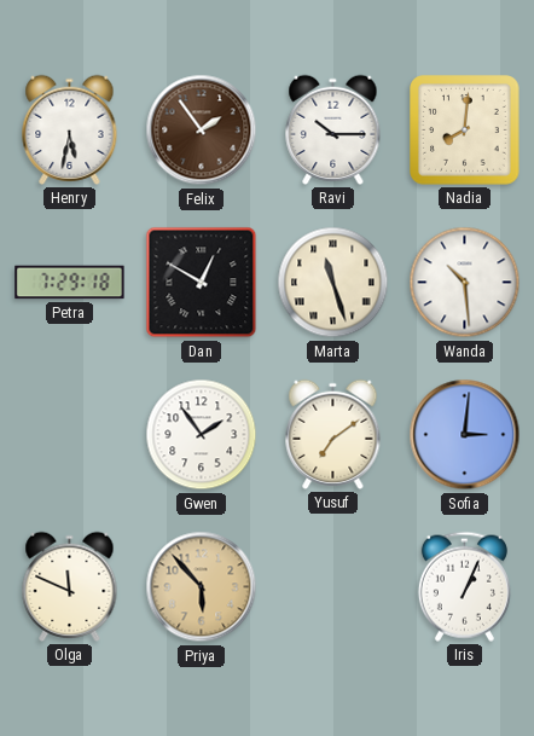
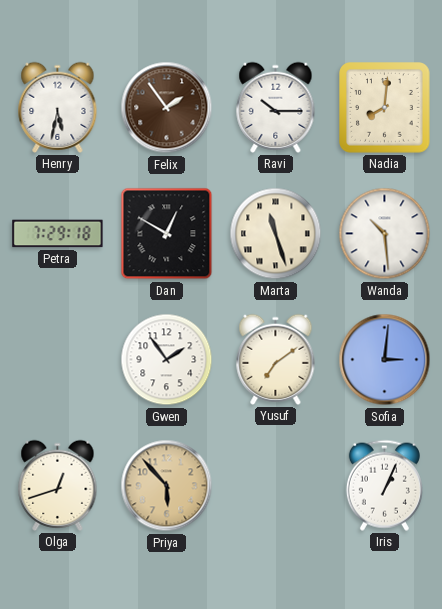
Olga: 11:49 -> 12:42
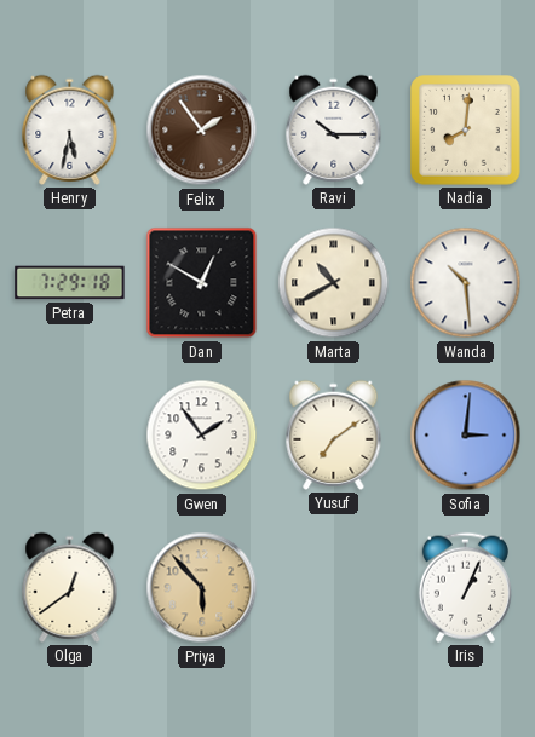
Marta: 11:27 -> 10:40
Olga: 12:42 -> 12:39
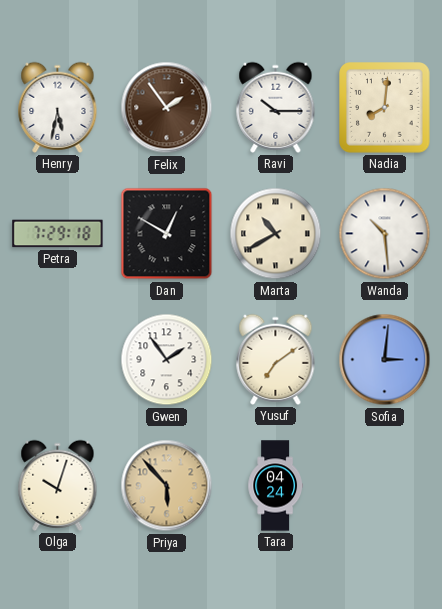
Olga: 12:39 -> 10:03
Tara: none -> 04:24
Iris: 1:04 -> none
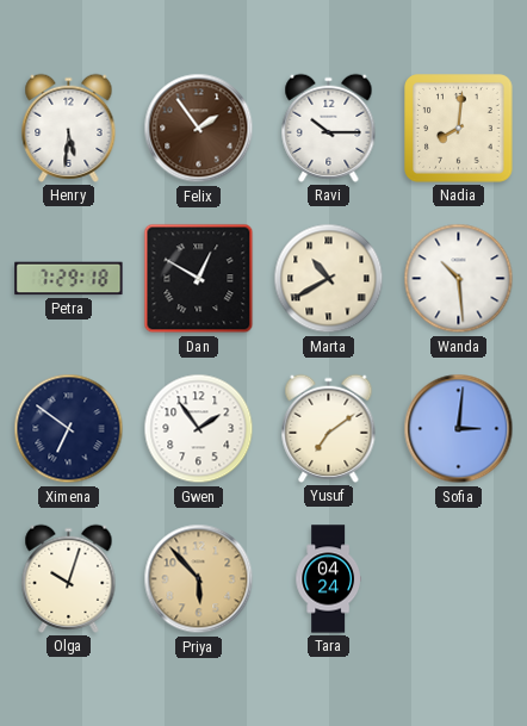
Henry: 5:32 -> 5:31
Ximena: none -> 6:51
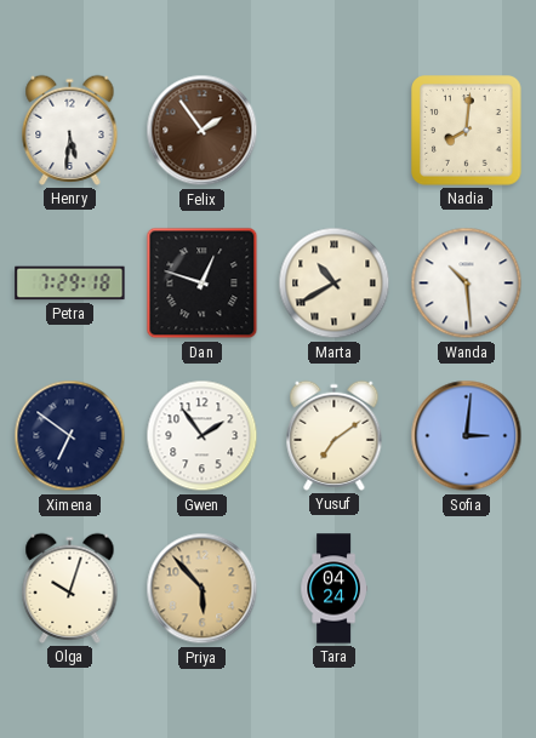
Ravi: 10:15 -> none
Dan: 12:50 -> 12:48
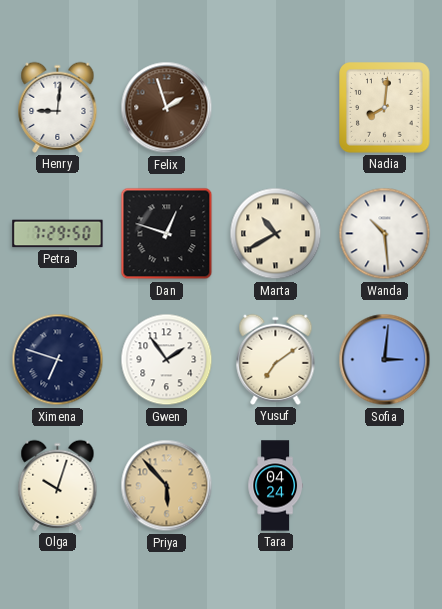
Henry: 5:31 -> 9:01
Felix: 1:54 -> 1:57
Petra: 7:29:18 -> 7:29:50
Ximena: 6:51 -> 6:48
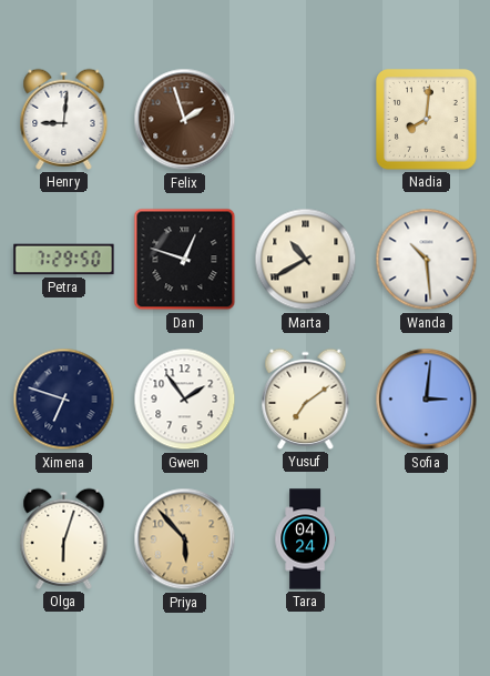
Olga: 10:03 -> 6:03
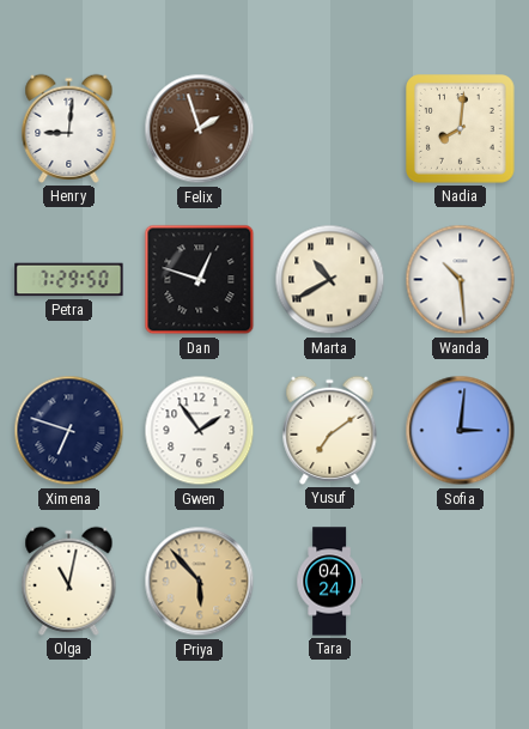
Olga: 6:03 -> 11:02
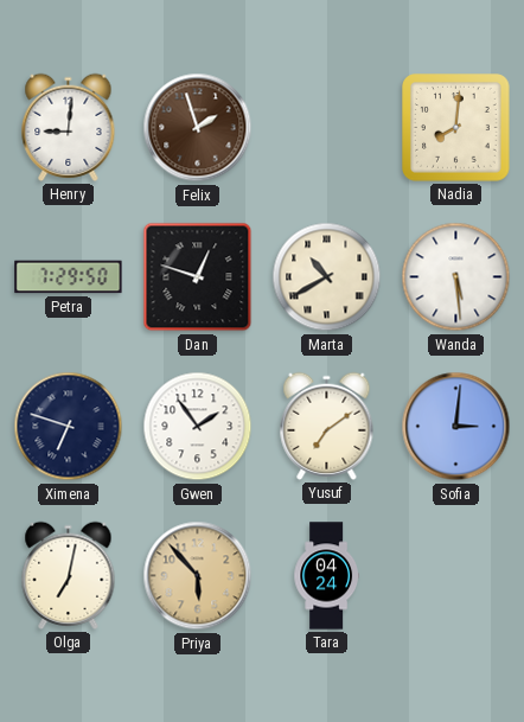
Wanda: 10:29 -> 5:29
Olga: 11:02 -> 7:02
